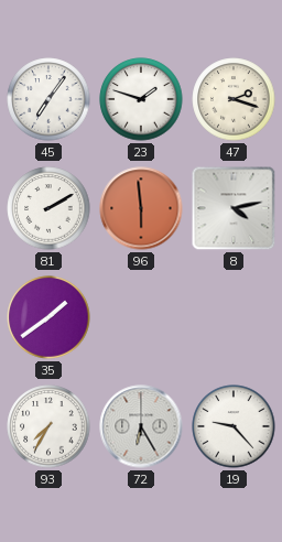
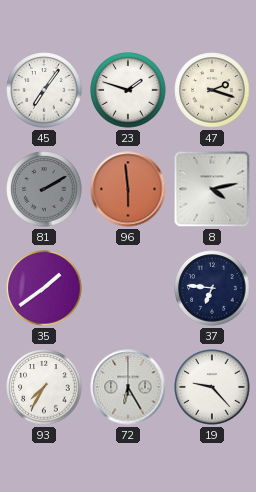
81 dial: white -> grey
37: none -> 6:46
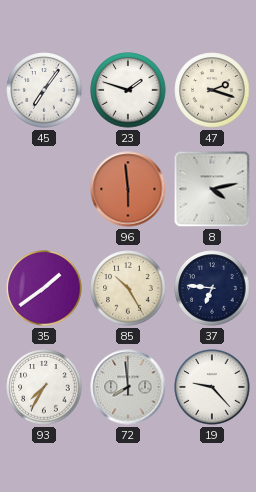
81: 2:10 -> none
85: none -> 10:25
72: 6:25 -> 7:59
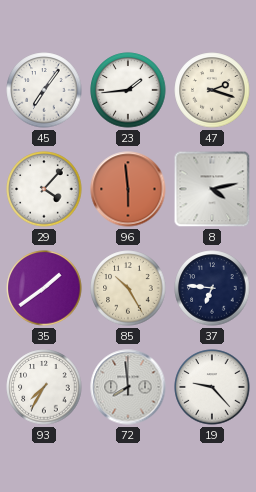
23: 1:48 -> 1:44
29: none -> 4:07
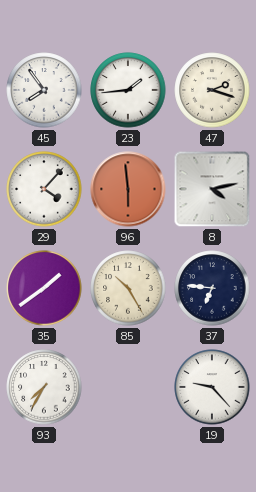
45: 7:06 -> 7:54
72: 7:59 -> none
